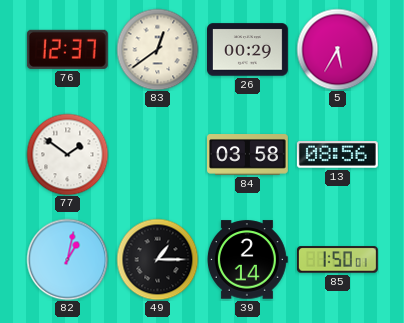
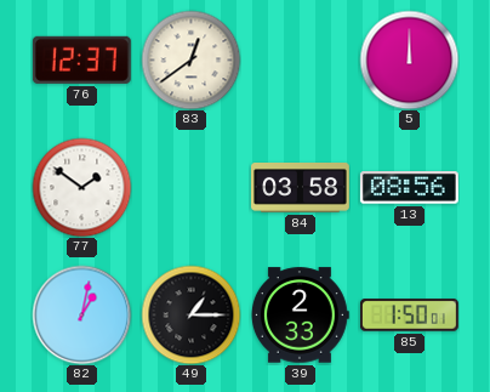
26: 00:29 -> none
5: 5:35 -> 12:00
39: 2:14 -> 2:33
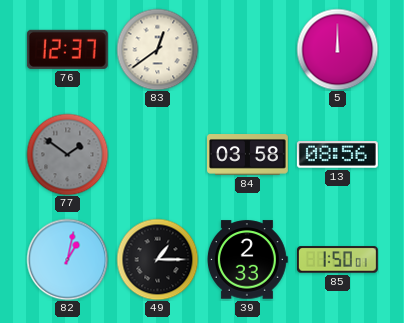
77 dial: white -> grey
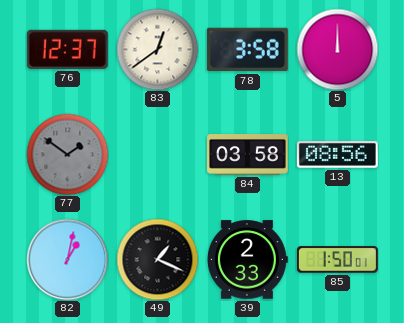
78: none -> 3:58
49: 1:15 -> 1:19
